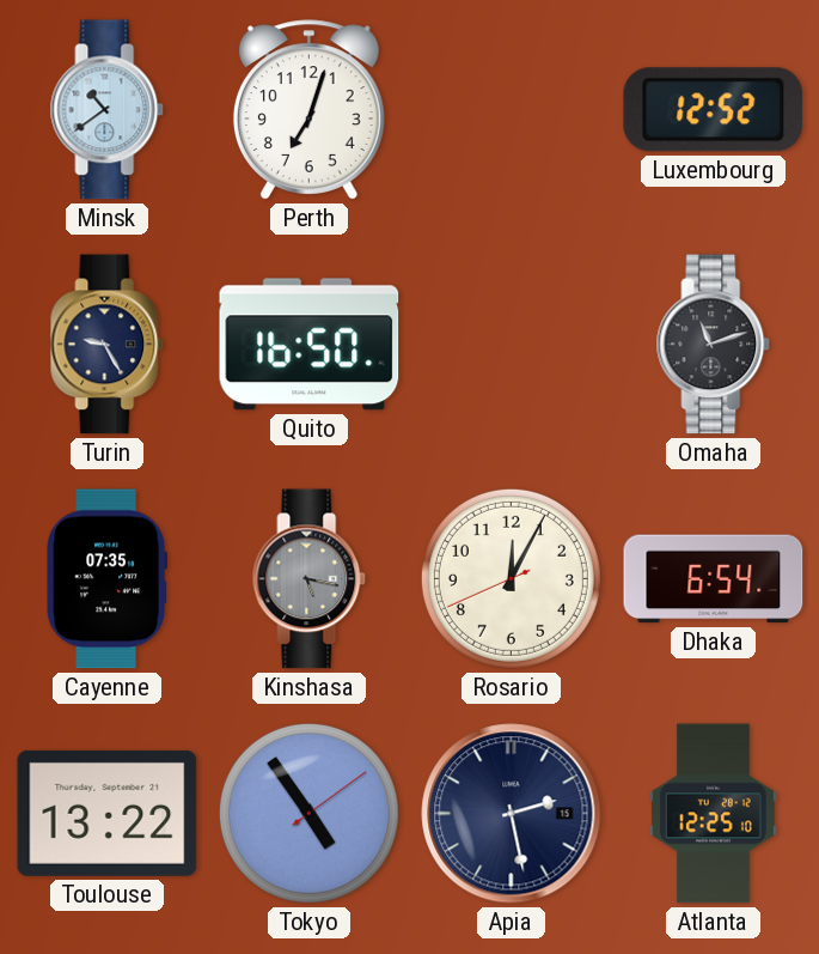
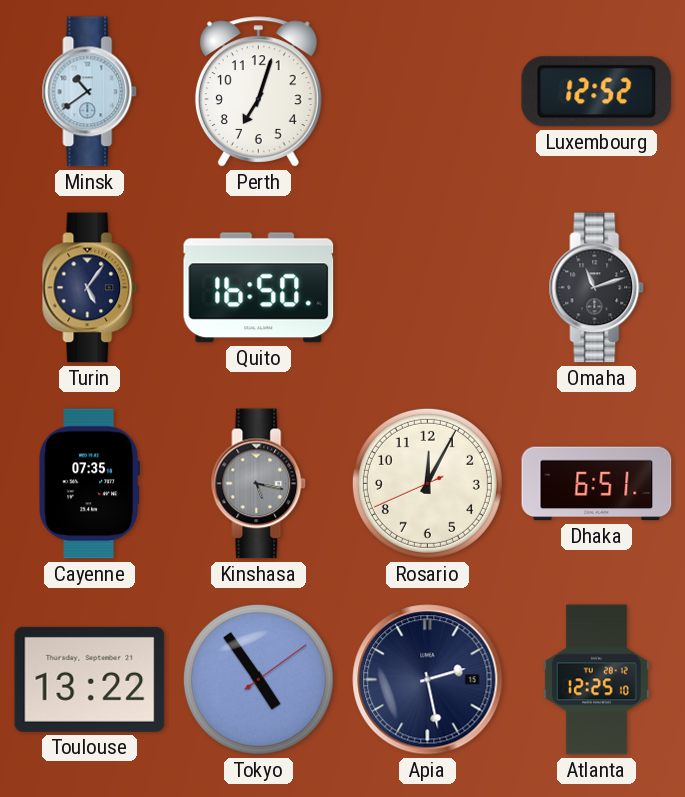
Turin: 9:25 -> 5:06
Dhaka: 6:54 -> 6:51
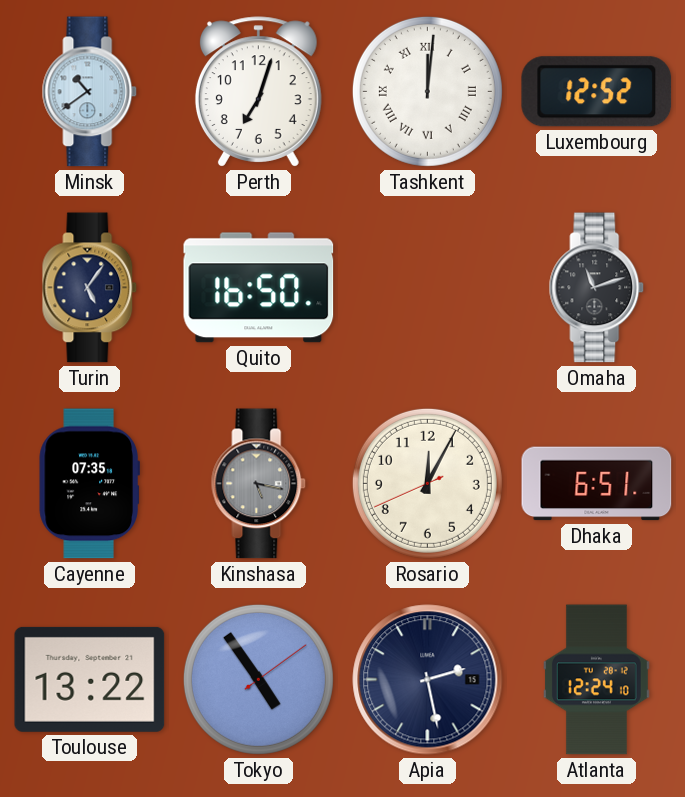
Tashkent: none -> 12:01
Atlanta: 12:25 -> 12:24
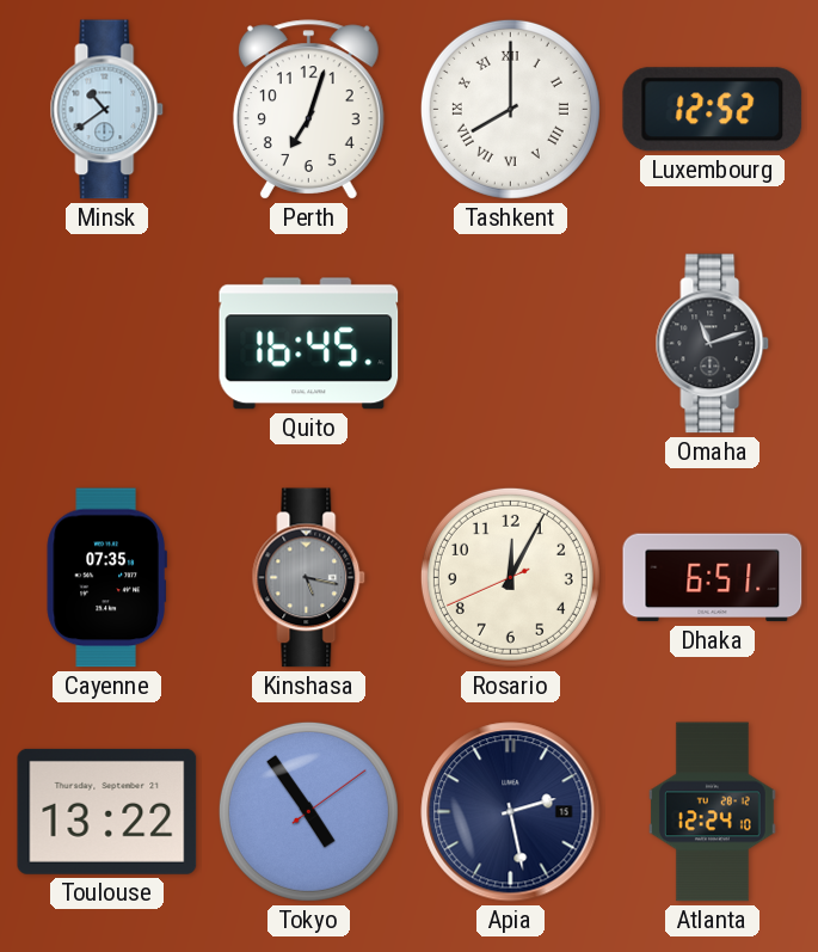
Tashkent: 12:01 -> 8:00
Turin: 5:06 -> none
Quito: 16:50 -> 16:45
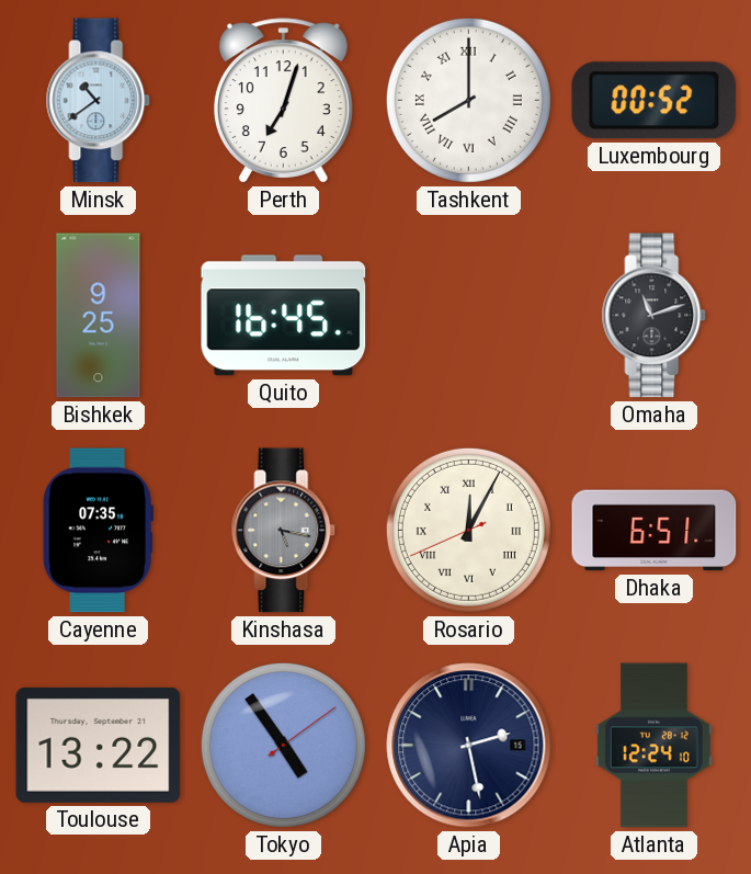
Luxembourg: 12:52 -> 00:52
Bishkek: none -> 9:25
Rosario numerals: Arabic -> Roman
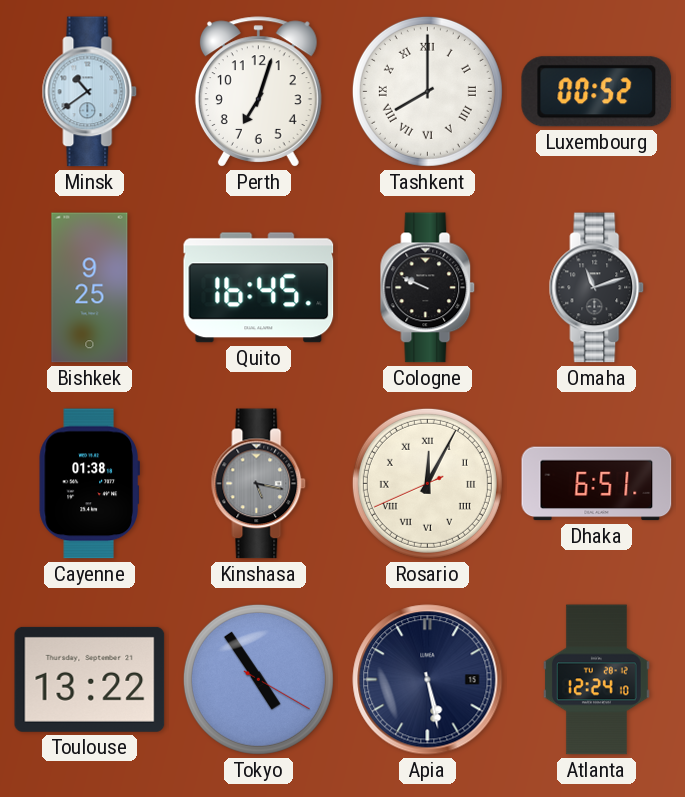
Cologne: none -> 9:49
Cayenne: 07:35 -> 01:38
Tokyo: 4:54:09 -> 4:54:20
Apia: 2:28 -> 5:28
